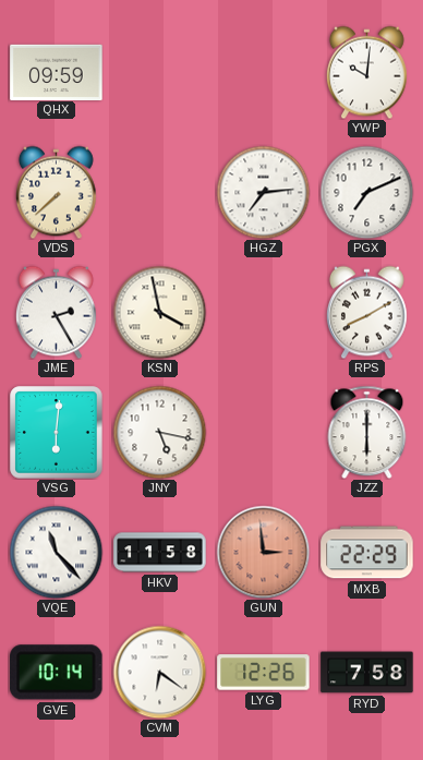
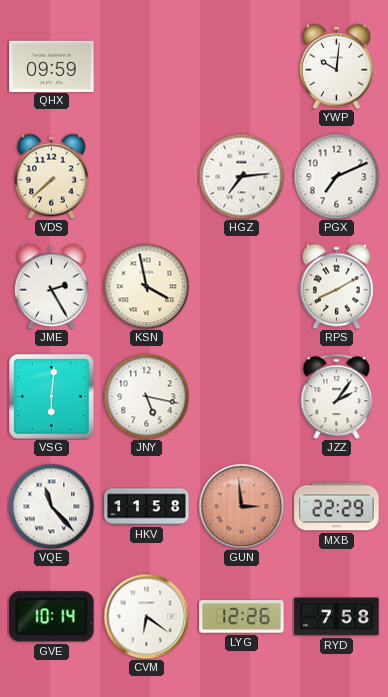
JZZ: 6:00 -> 2:06
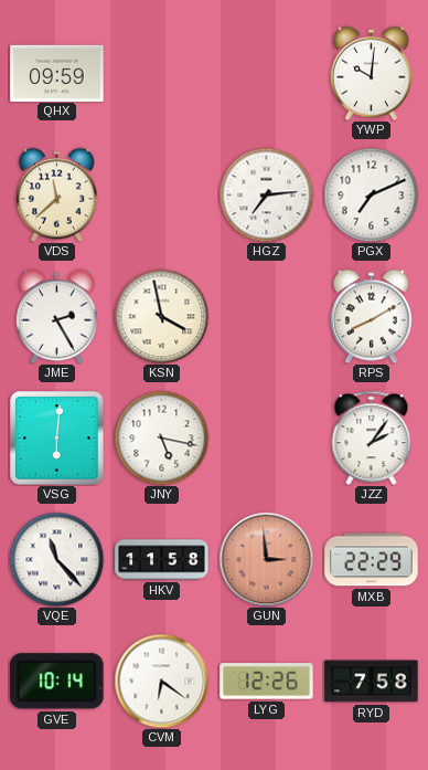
VDS: 7:38 -> 11:38
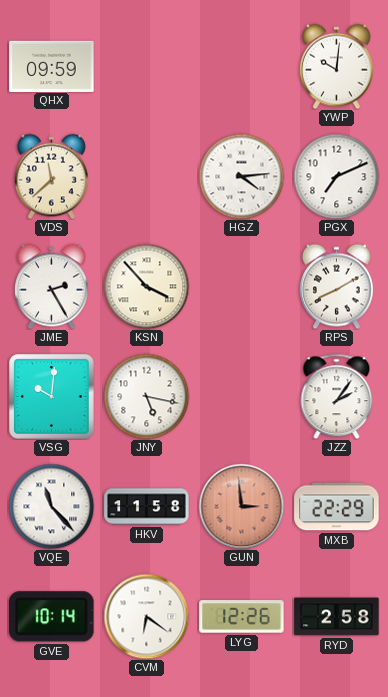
HGZ: 7:14 -> 4:14
KSN: 3:58 -> 3:53
VSG: 6:01 -> 10:01
RYD: 7:58 -> 2:58
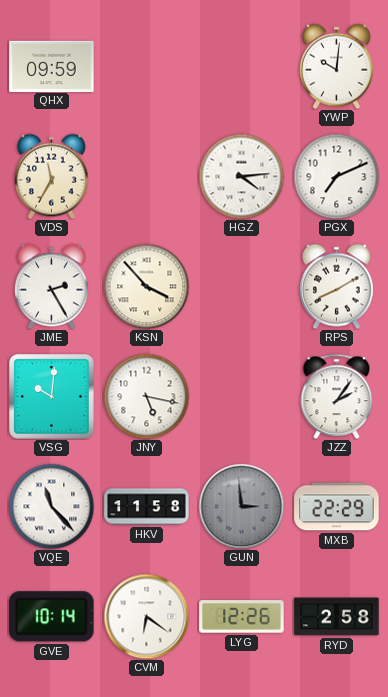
VDS: 11:38 -> 11:35
GUN dial: salmon -> grey
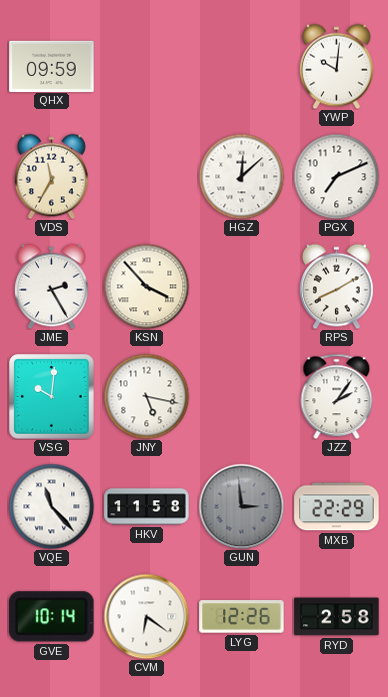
HGZ: 4:14 -> 12:08
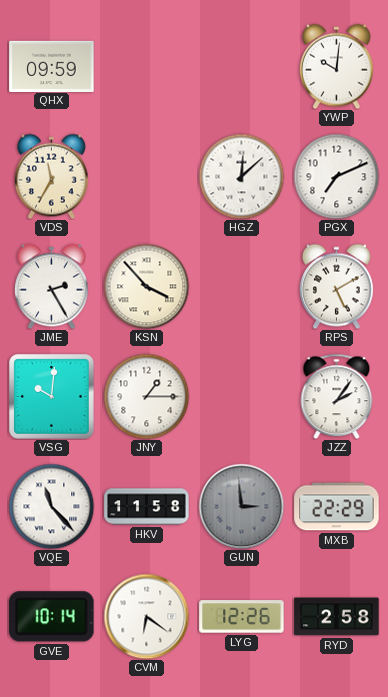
RPS: 8:10 -> 5:10
JNY: 5:17 -> 1:15
